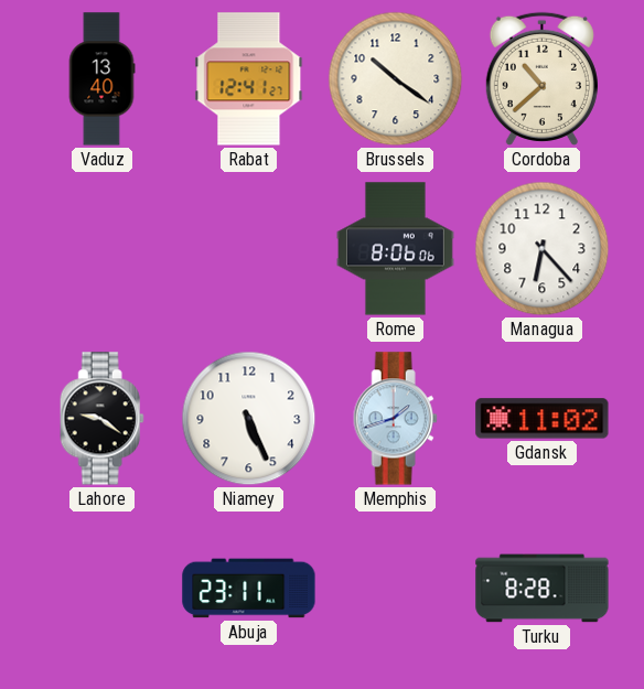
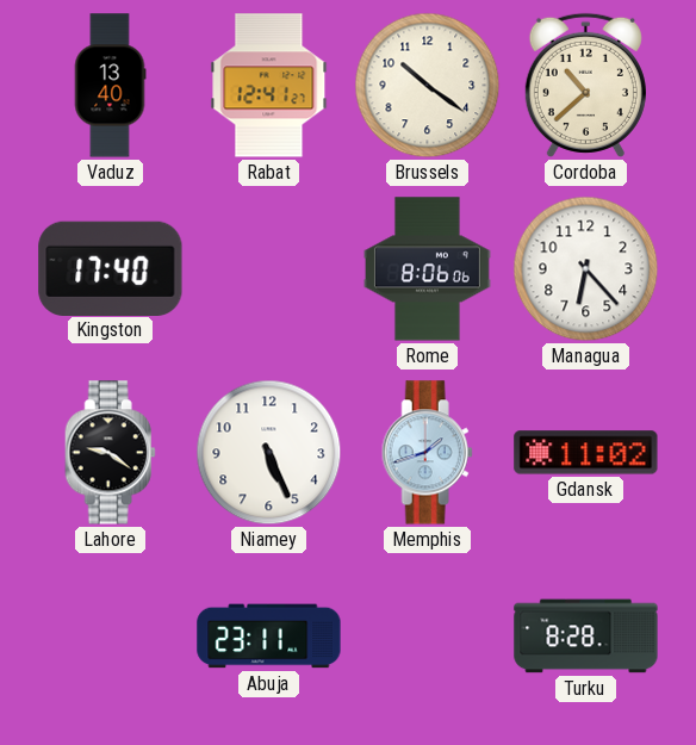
Kingston: none -> 17:40
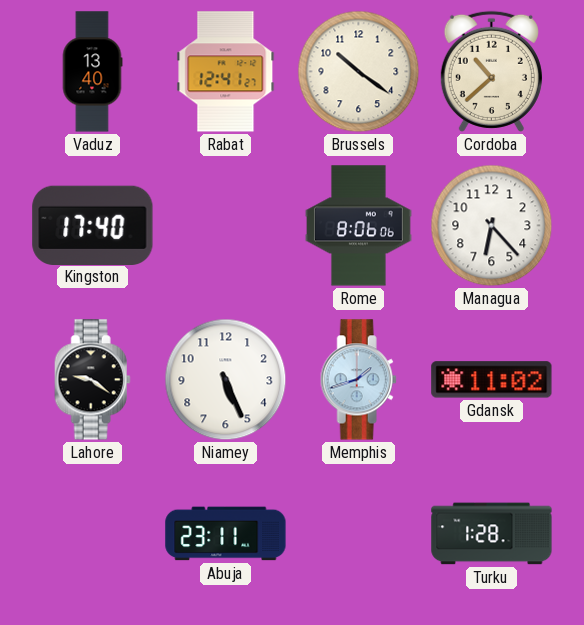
Turku: 8:28 -> 1:28
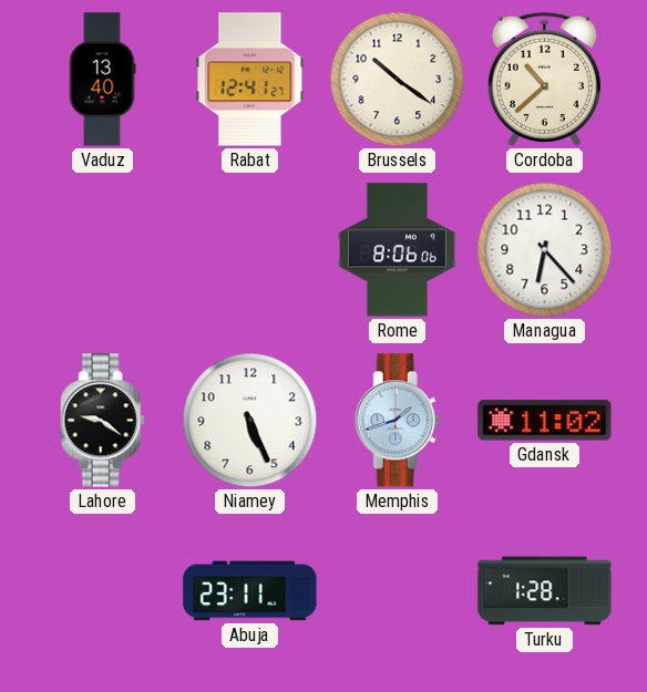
Kingston: 17:40 -> none
